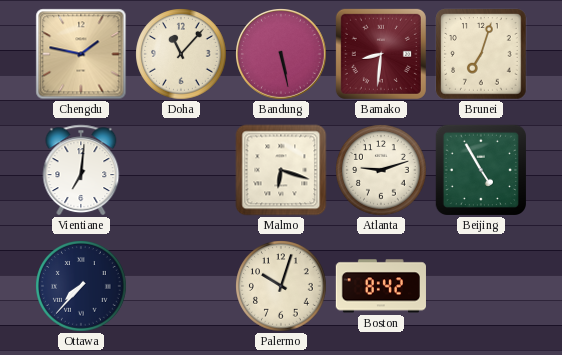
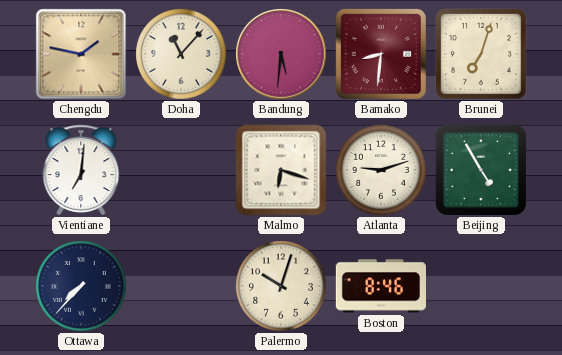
Bandung: 5:28 -> 5:31
Boston: 8:42 -> 8:46
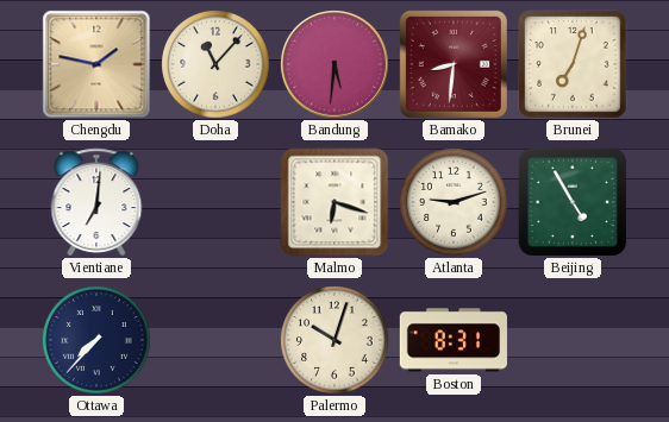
Boston: 8:46 -> 8:31
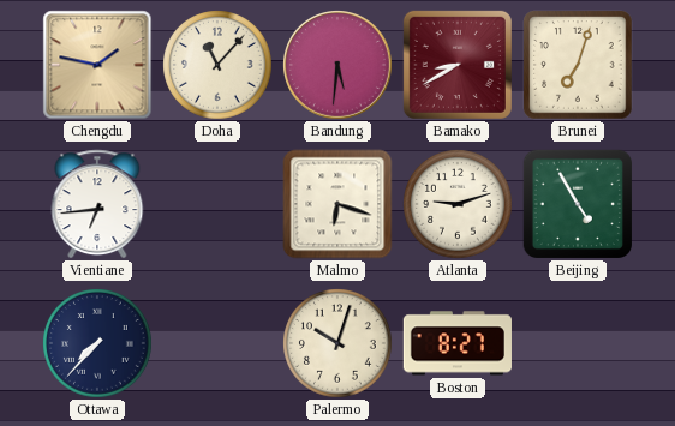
Bamako: 8:31 -> 8:40
Vientiane: 7:01 -> 6:44
Boston: 8:31 -> 8:27
